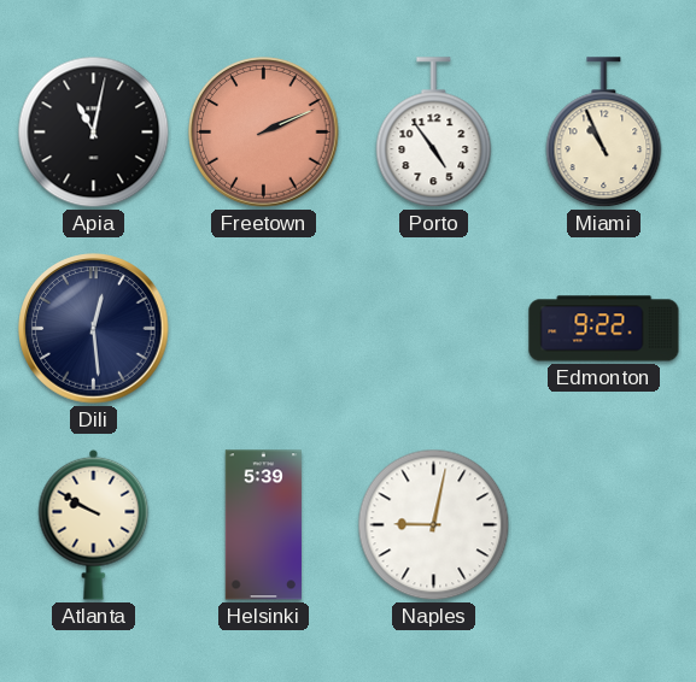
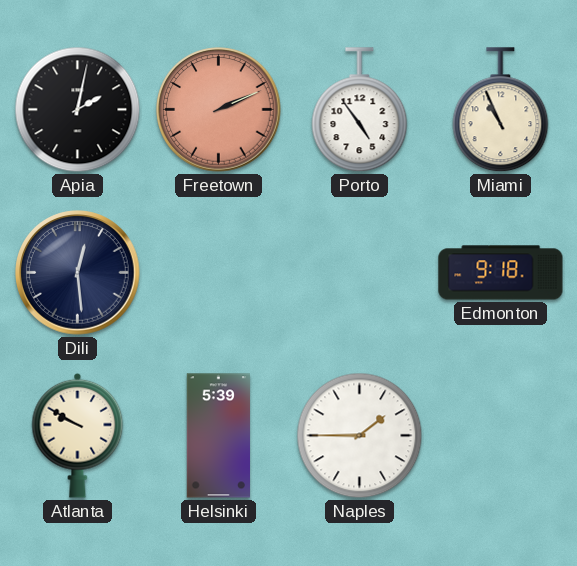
Apia: 11:02 -> 2:02
Edmonton: 9:22 -> 9:18
Naples: 9:02 -> 1:45
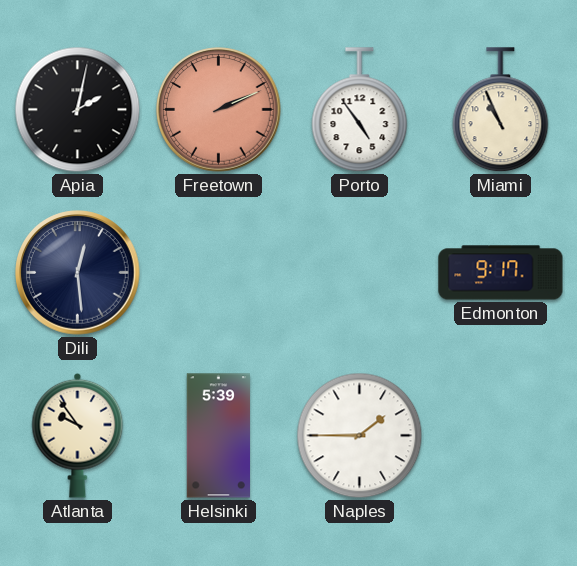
Edmonton: 9:18 -> 9:17
Atlanta: 9:50 -> 9:54
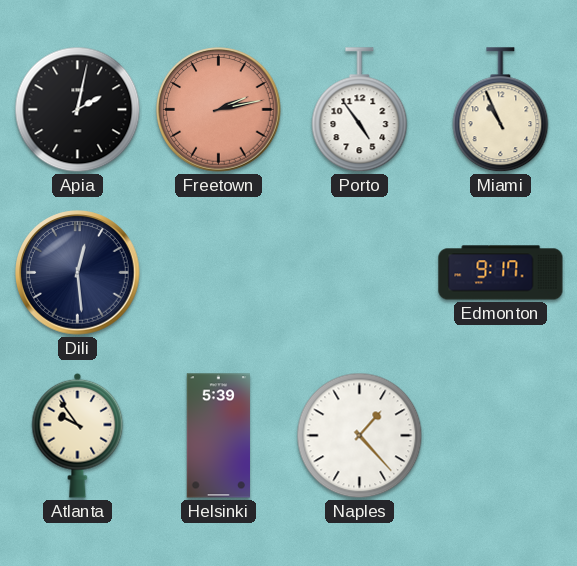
Freetown: 2:11 -> 2:13
Naples: 1:45 -> 1:23
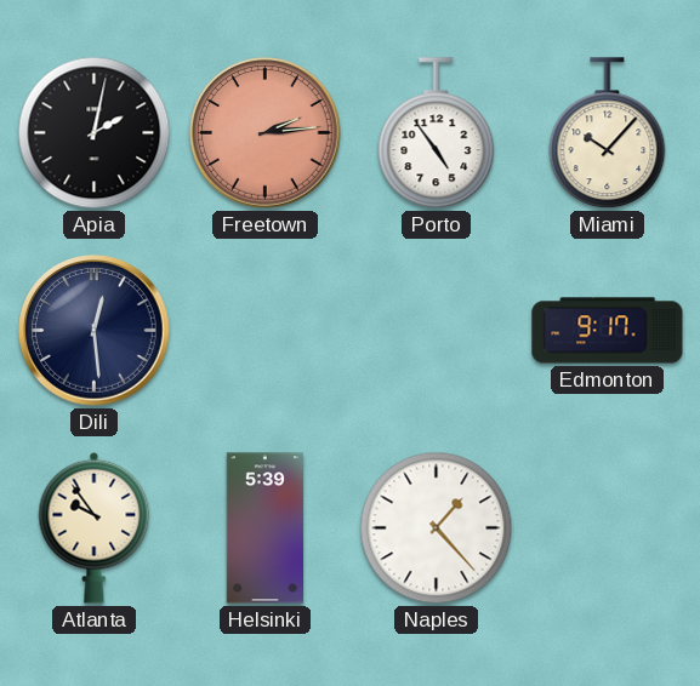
Freetown: 2:13 -> 2:14
Miami: 10:56 -> 10:07
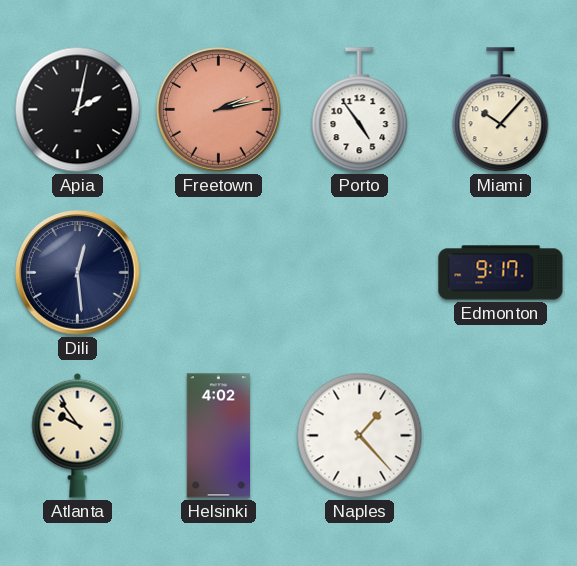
Freetown: 2:14 -> 2:13
Helsinki: 5:39 -> 4:02
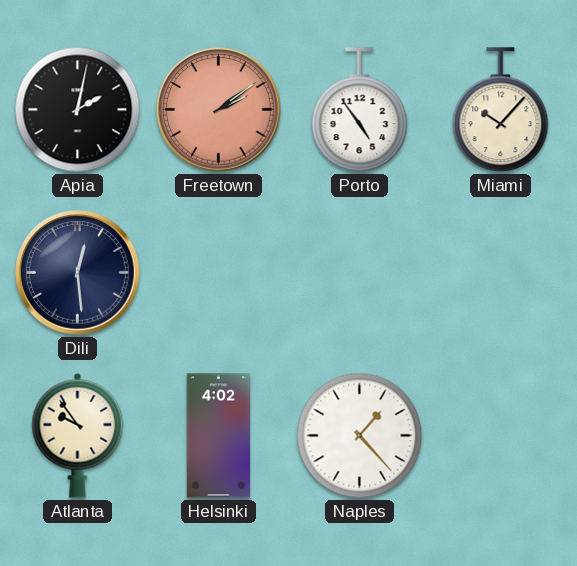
Freetown: 2:13 -> 2:09
Edmonton: 9:17 -> none
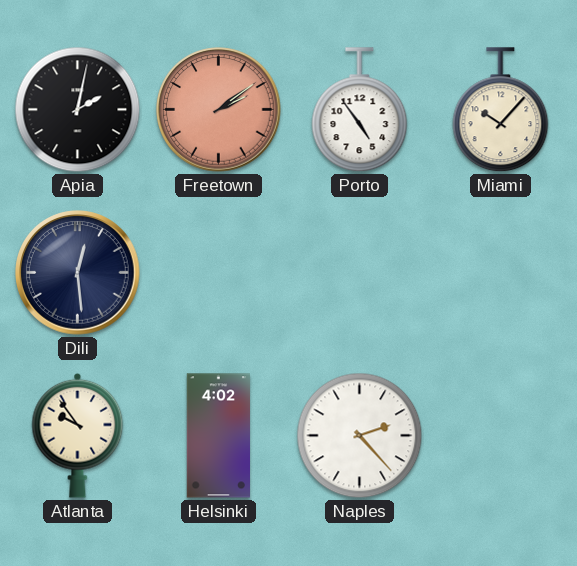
Naples: 1:23 -> 2:23
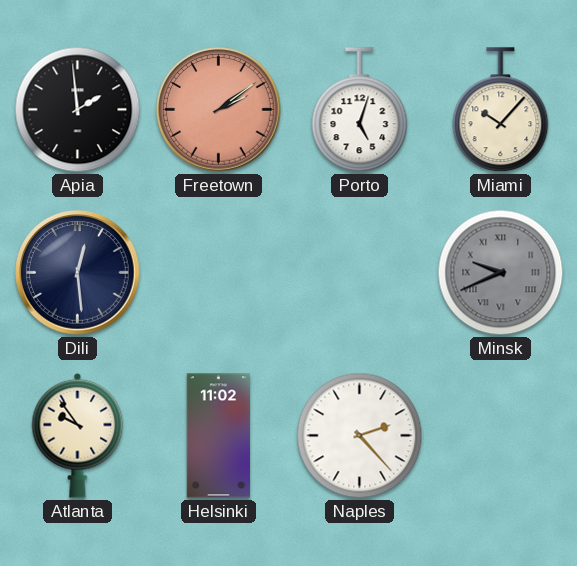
Apia: 2:02 -> 1:59
Porto: 4:54 -> 5:03
Minsk: none -> 9:41
Helsinki: 4:02 -> 11:02
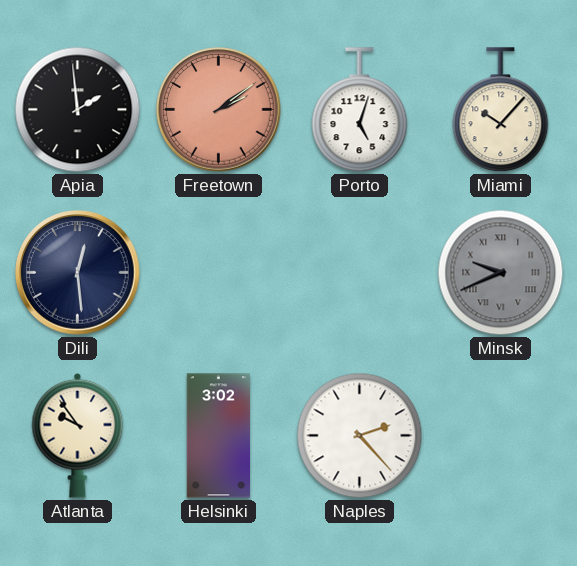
Helsinki: 11:02 -> 3:02
